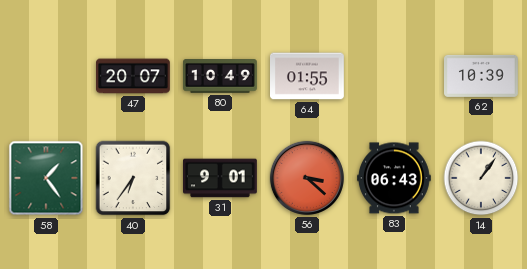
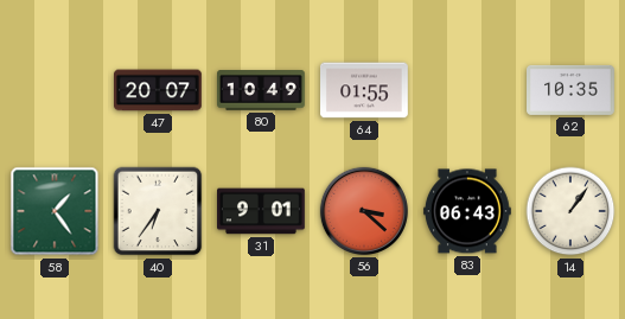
62: 10:39 -> 10:35
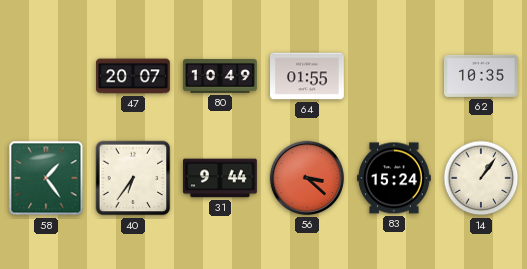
31: 9:01 -> 9:44
83: 06:43 -> 15:24
